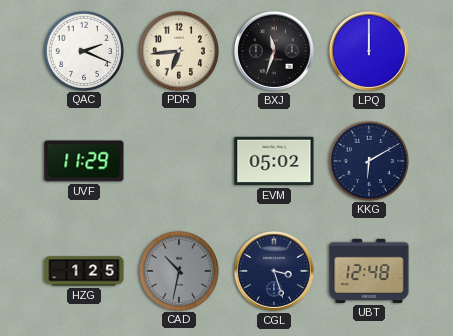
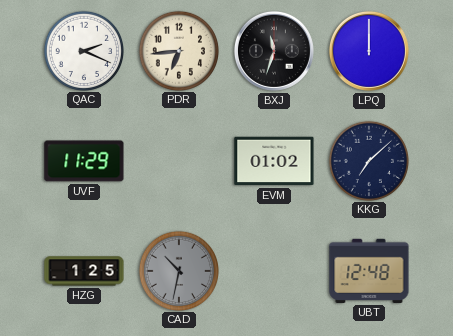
EVM: 05:02 -> 01:02
KKG: 6:10 -> 7:08
CGL: 3:27 -> none
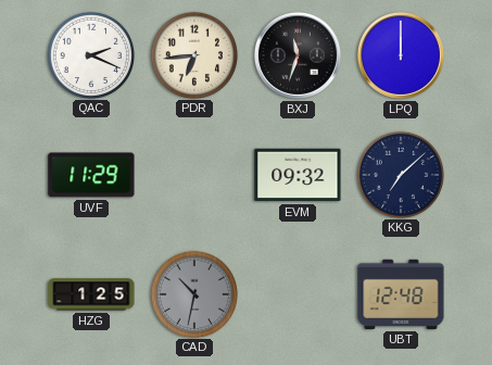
EVM: 01:02 -> 09:32
